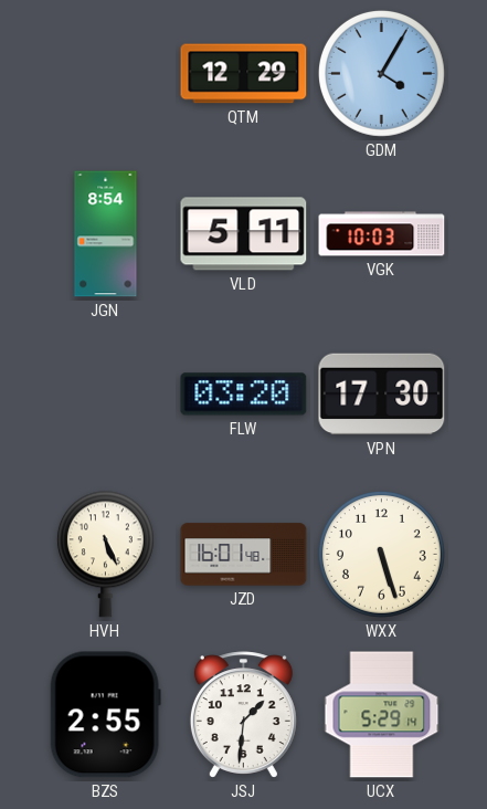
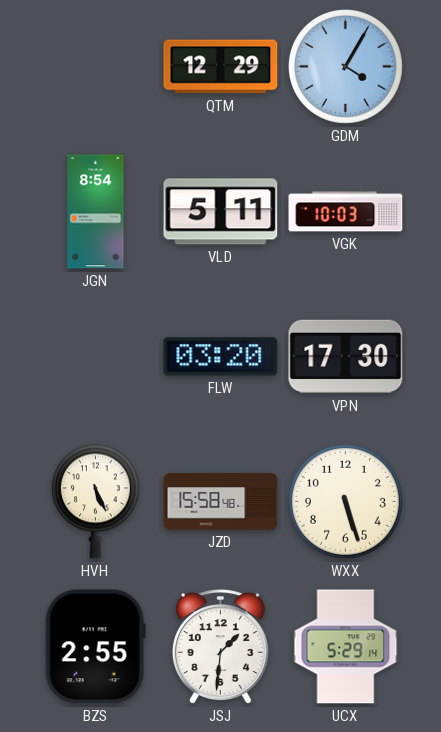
JZD: 16:01 -> 15:58
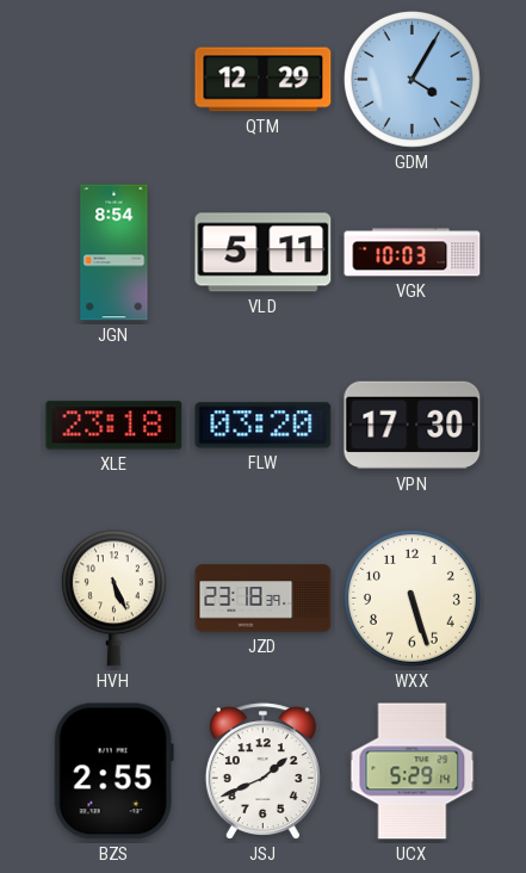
XLE: none -> 23:18
JZD: 15:58 -> 23:18
JSJ: 1:31 -> 1:41
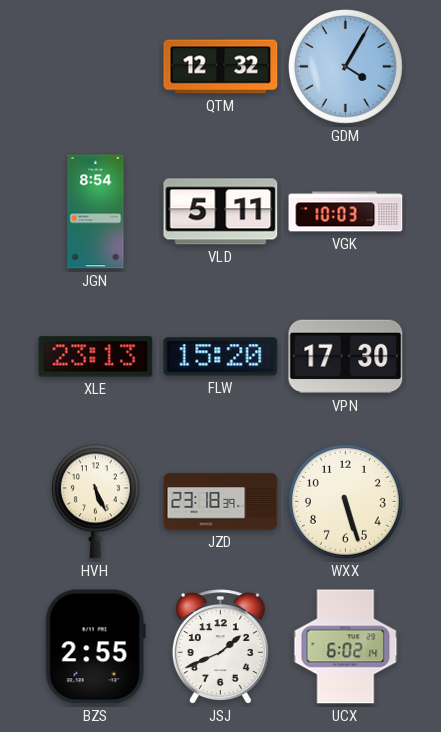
QTM: 12:29 -> 12:32
XLE: 23:18 -> 23:13
FLW: 03:20 -> 15:20
UCX: 5:29 -> 6:02
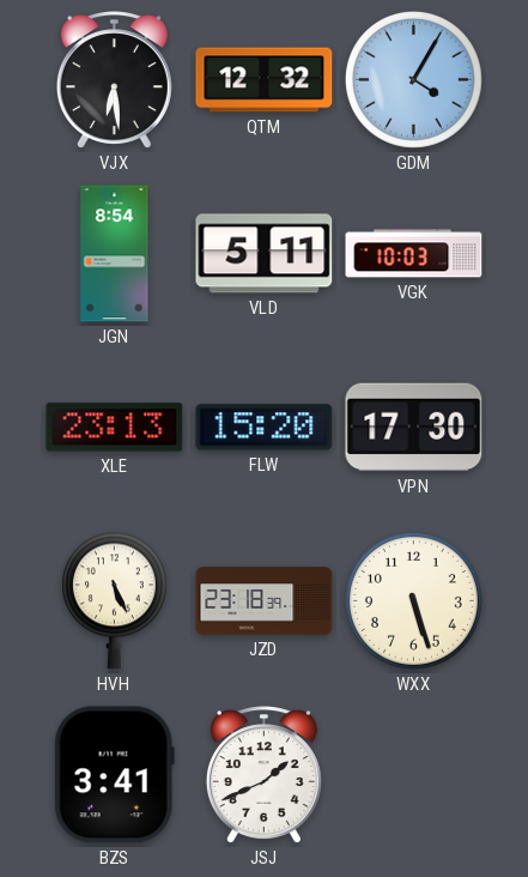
VJX: none -> 6:29
BZS: 2:55 -> 3:41
UCX: 6:02 -> none
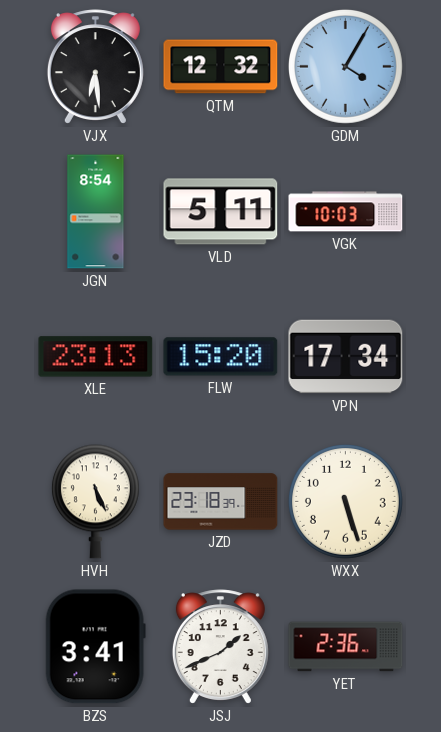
VPN: 17:30 -> 17:34
YET: none -> 2:36
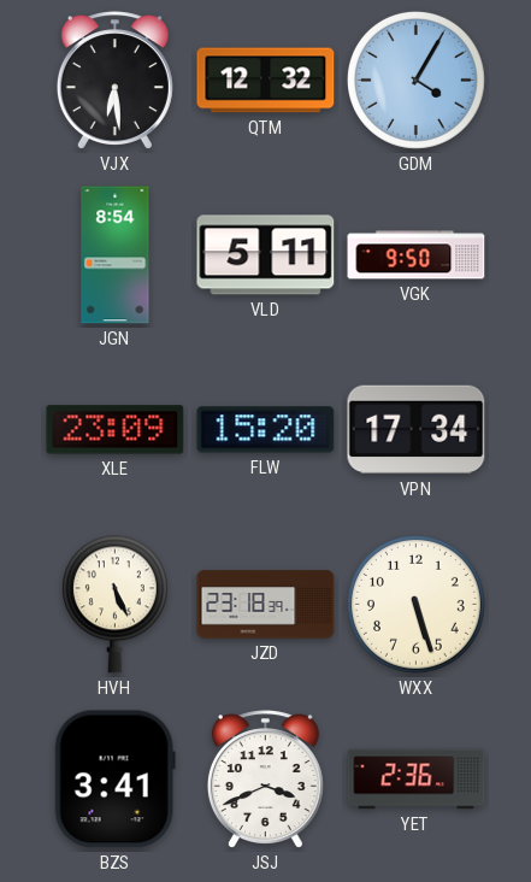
VGK: 10:03 -> 9:50
XLE: 23:13 -> 23:09
JSJ: 1:41 -> 3:41
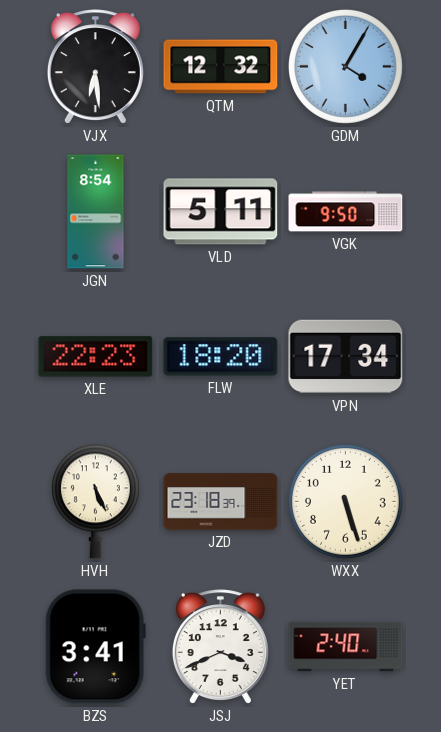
XLE: 23:09 -> 22:23
FLW: 15:20 -> 18:20
YET: 2:36 -> 2:40
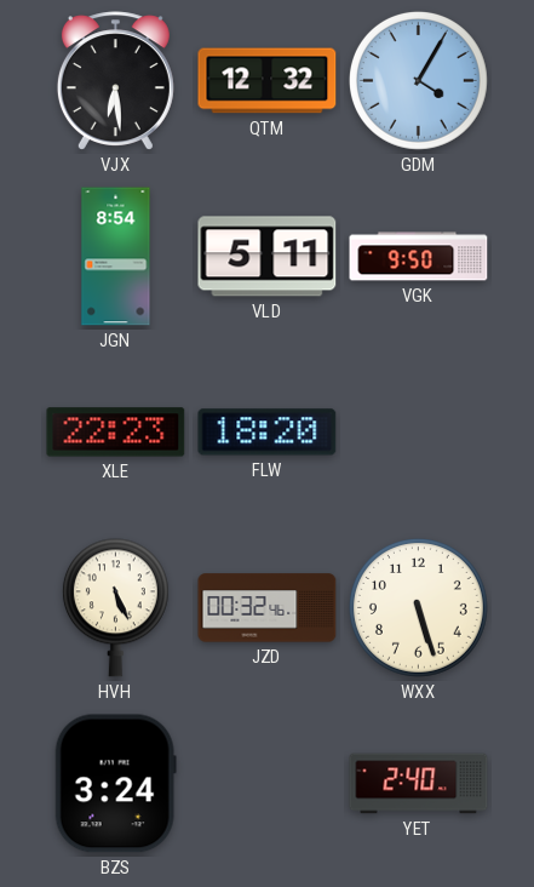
VPN: 17:34 -> none
JZD: 23:18 -> 00:32
BZS: 3:41 -> 3:24
JSJ: 3:41 -> none
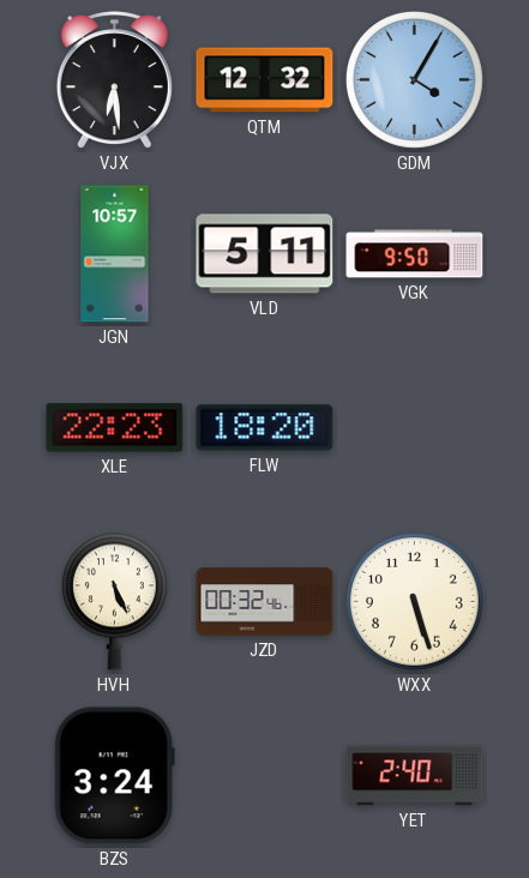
JGN: 8:54 -> 10:57
